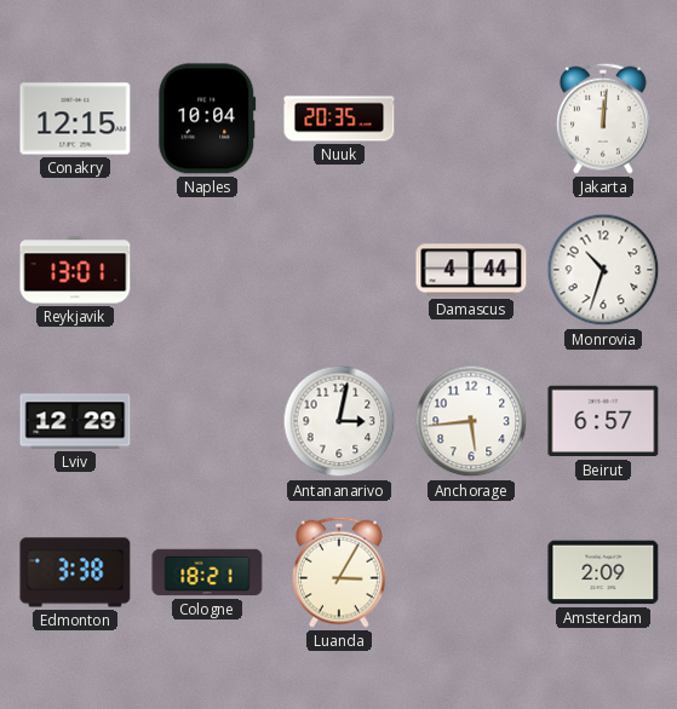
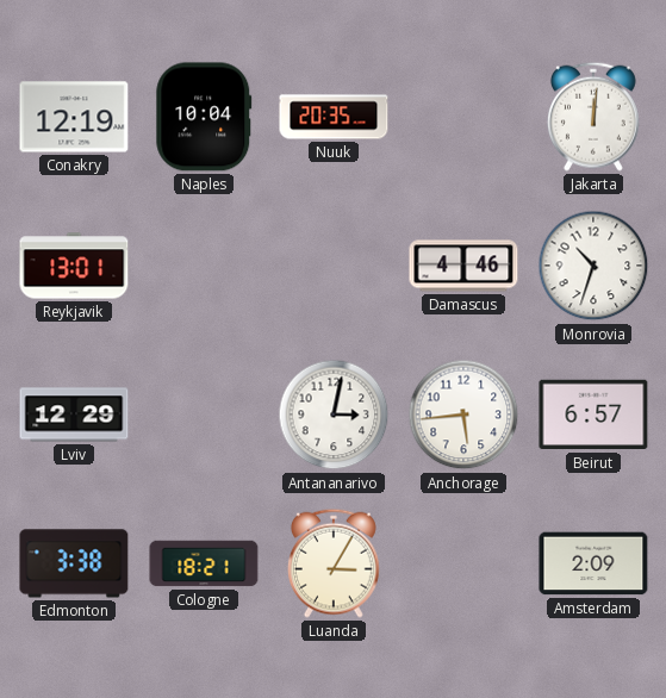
Conakry: 12:15 -> 12:19
Damascus: 4:44 -> 4:46
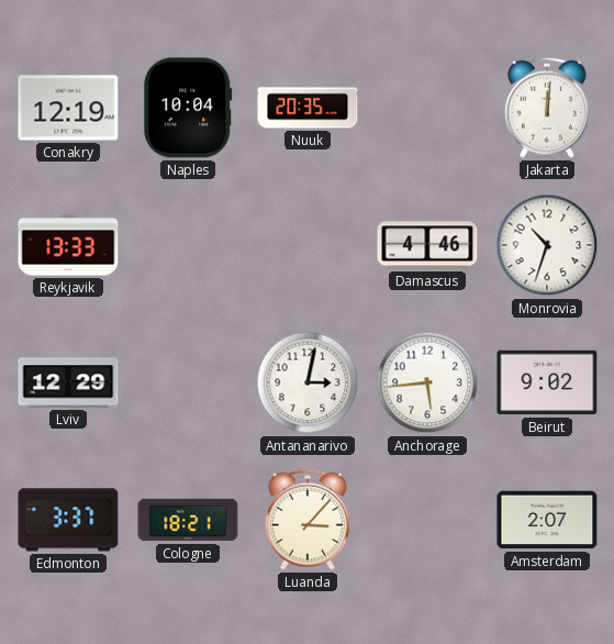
Reykjavik: 13:01 -> 13:33
Beirut: 6:57 -> 9:02
Edmonton: 3:38 -> 3:37
Luanda: 3:05 -> 3:07
Amsterdam: 2:09 -> 2:07
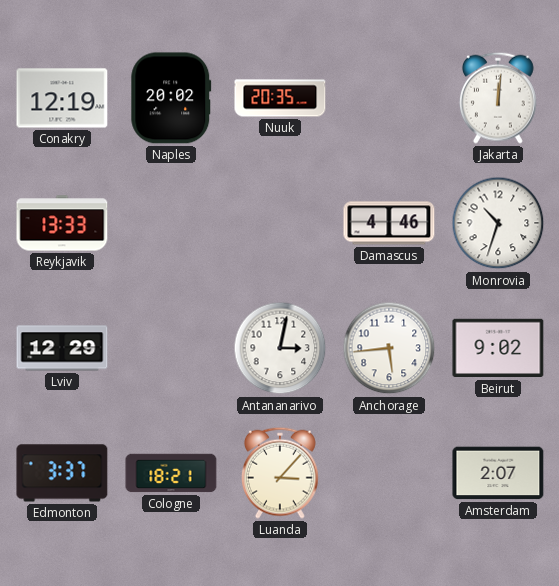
Naples: 10:04 -> 20:02
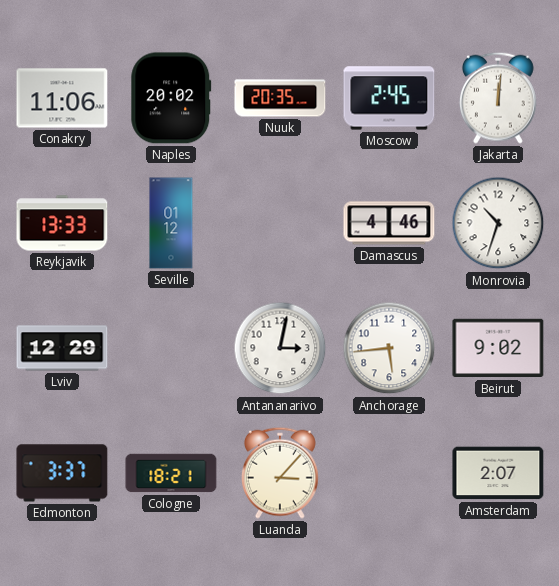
Conakry: 12:19 -> 11:06
Moscow: none -> 2:45
Seville: none -> 01:12
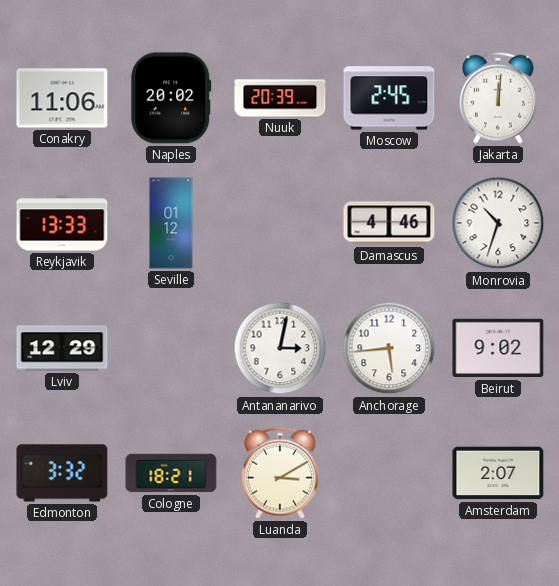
Nuuk: 20:35 -> 20:39
Edmonton: 3:37 -> 3:32
Luanda: 3:07 -> 3:10
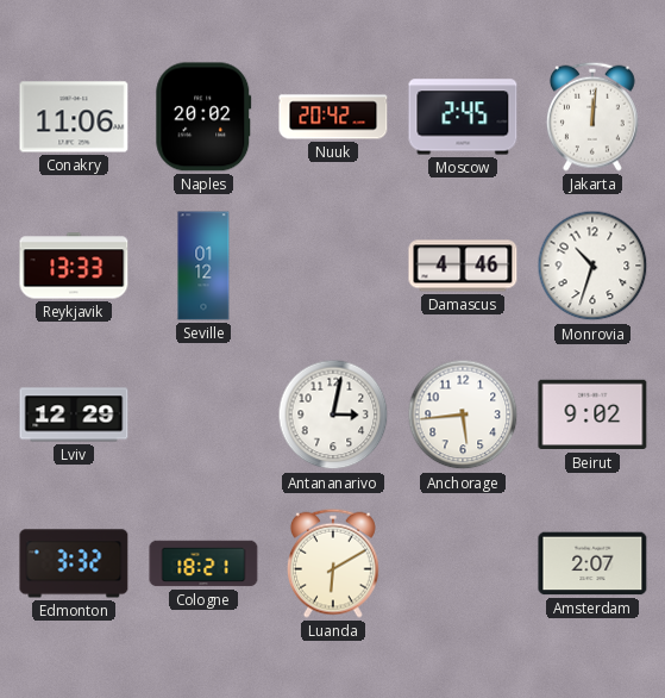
Nuuk: 20:39 -> 20:42
Luanda: 3:10 -> 6:10
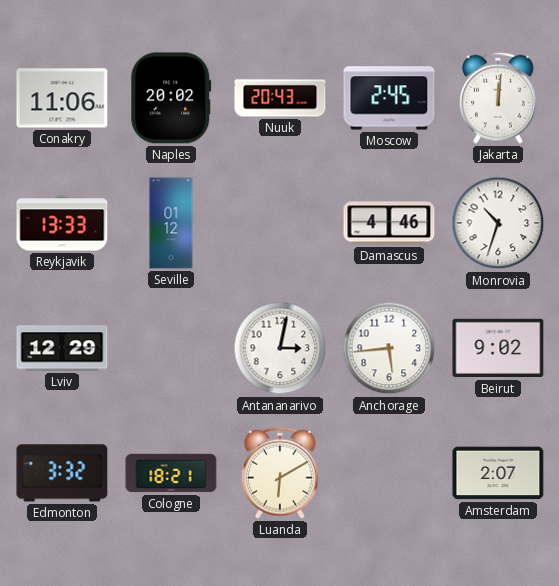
Nuuk: 20:42 -> 20:43
